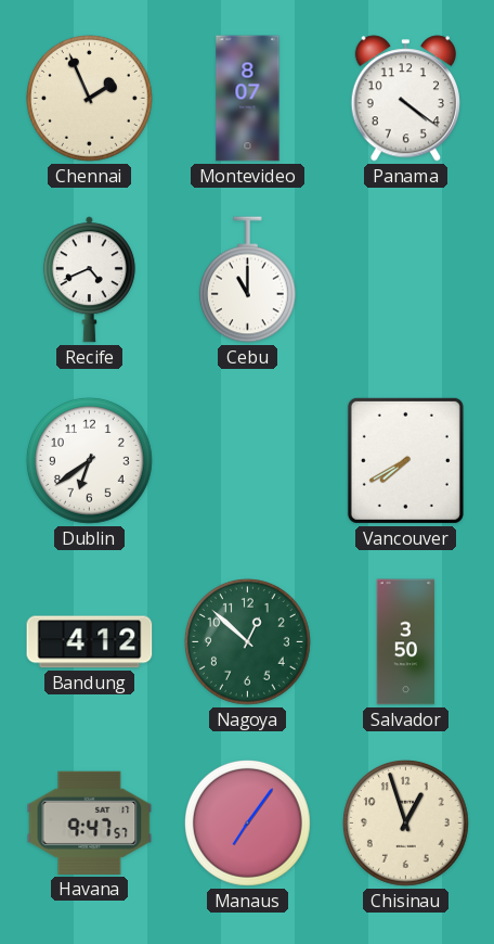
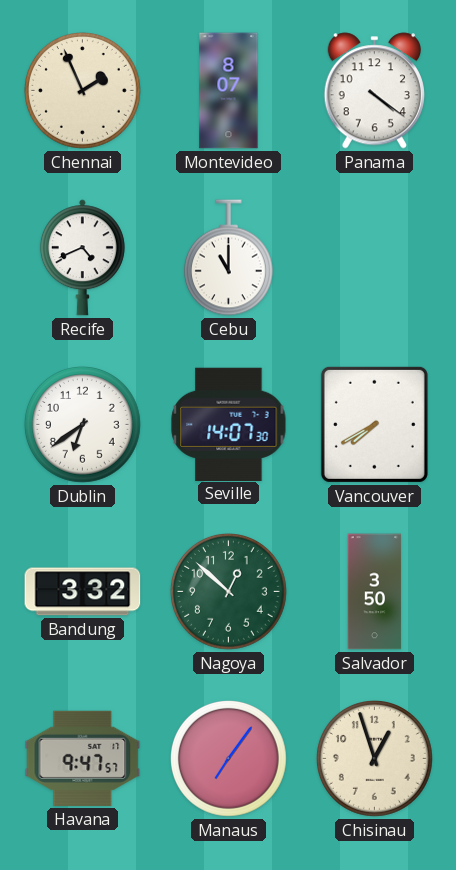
Seville: none -> 14:07
Bandung: 4:12 -> 3:32
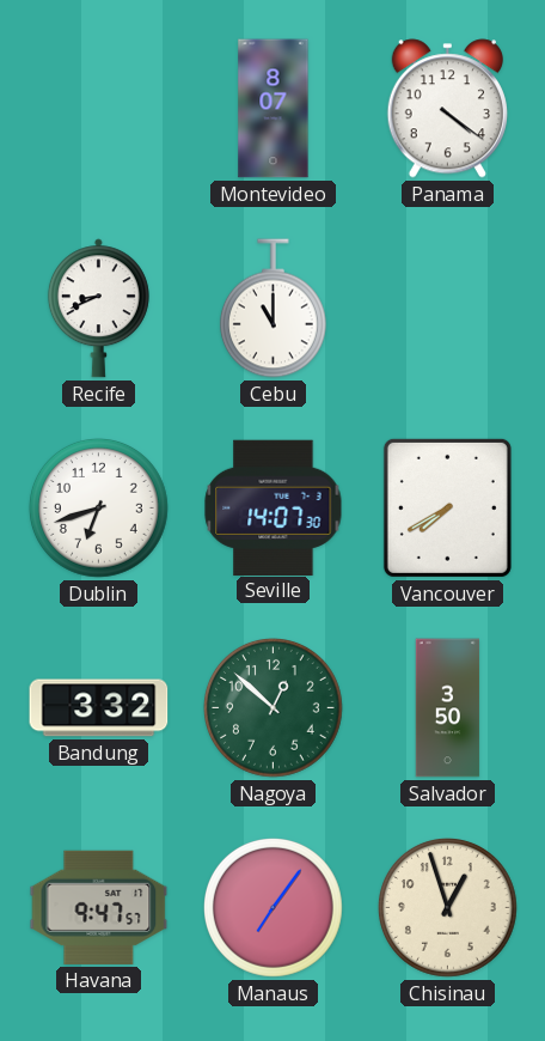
Chennai: 1:56 -> none
Recife: 4:41 -> 8:41
Dublin: 6:39 -> 6:42
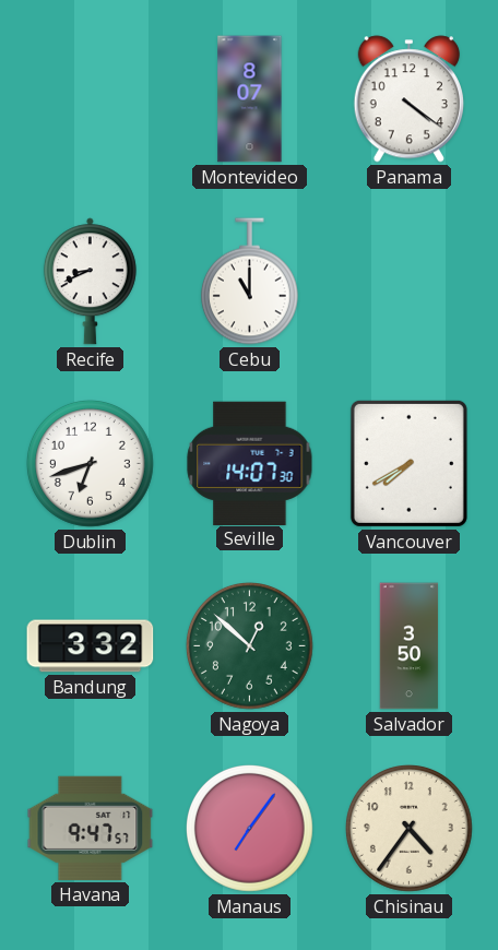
Chisinau: 12:57 -> 4:36
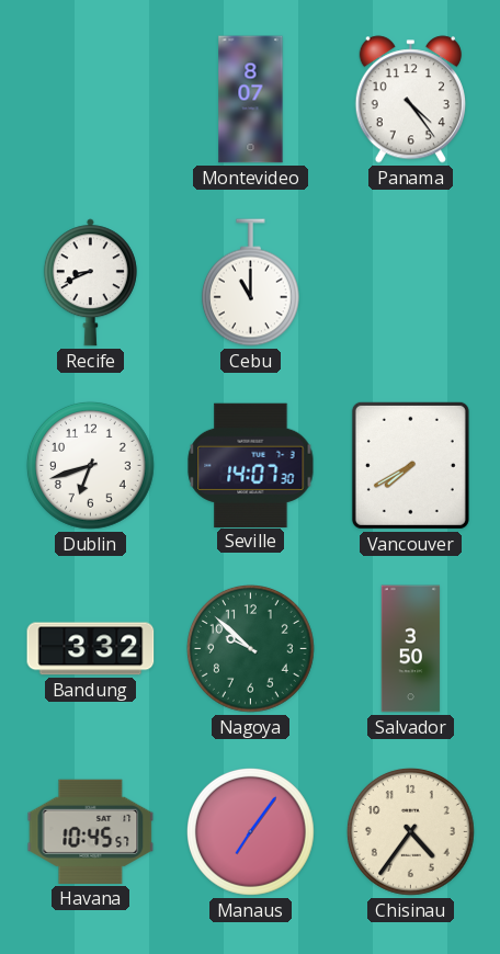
Panama: 4:21 -> 4:24
Nagoya: 12:52 -> 9:52
Havana: 9:47 -> 10:45
